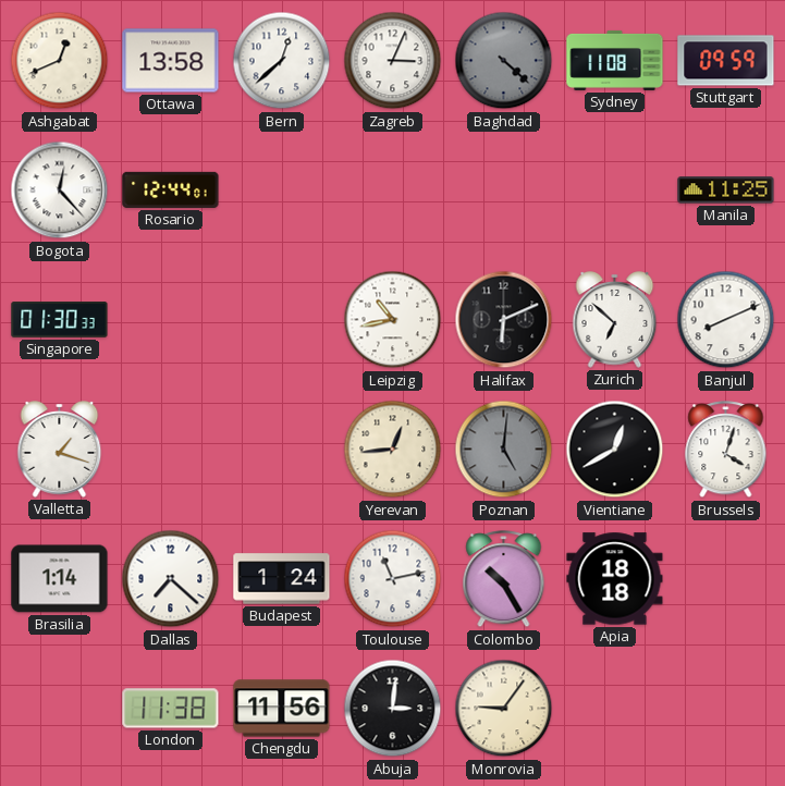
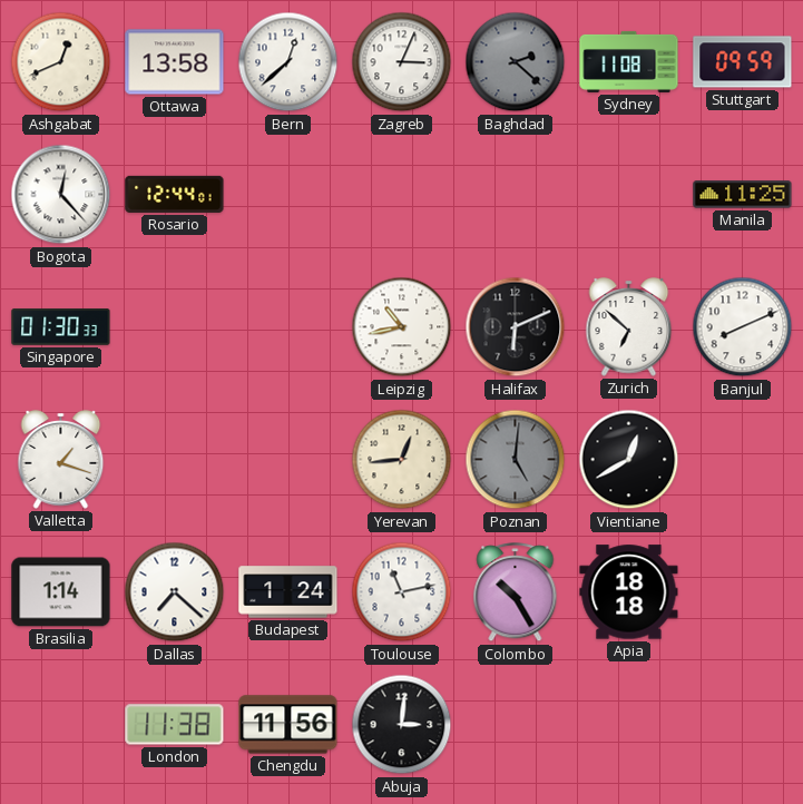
Baghdad: 4:22 -> 2:22
Brussels: 4:03 -> none
Monrovia: 9:06 -> none
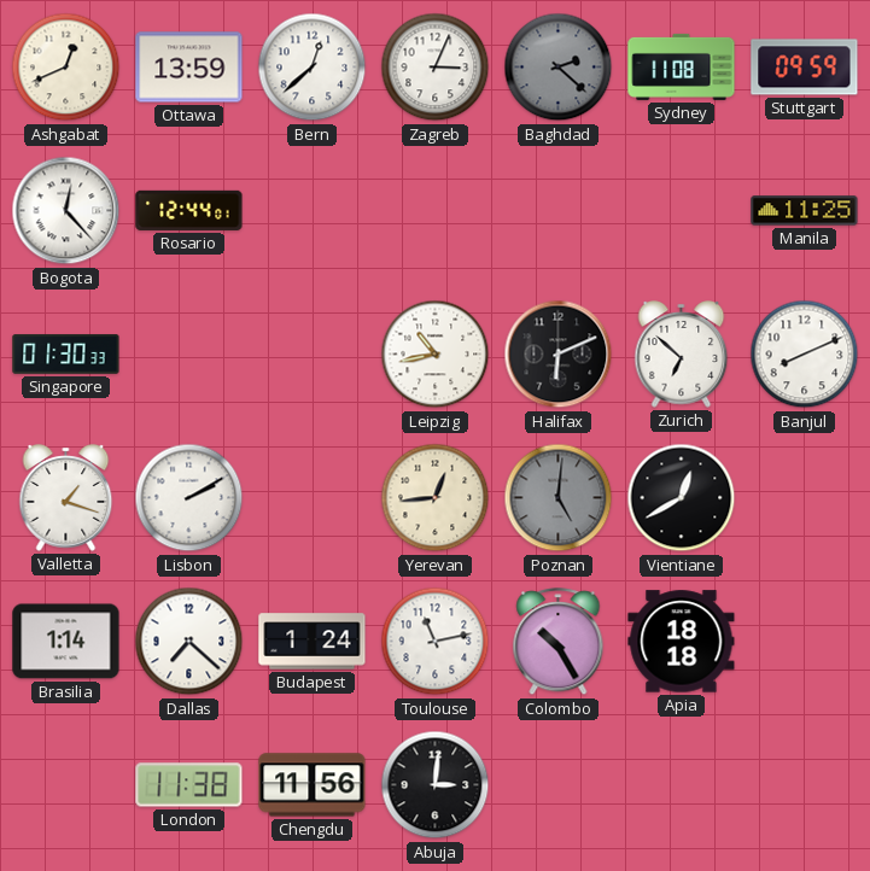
Ottawa: 13:58 -> 13:59
Lisbon: none -> 2:10
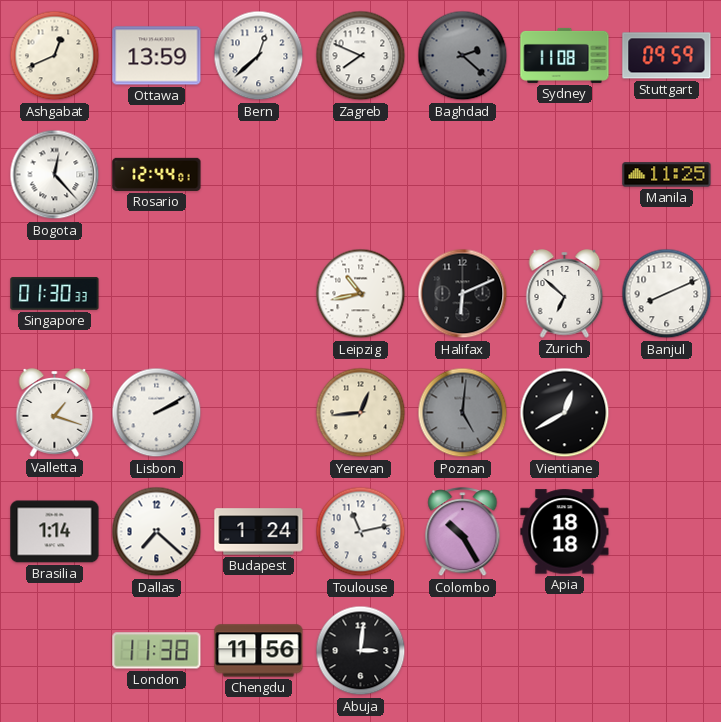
Zagreb: 3:04 -> 7:49
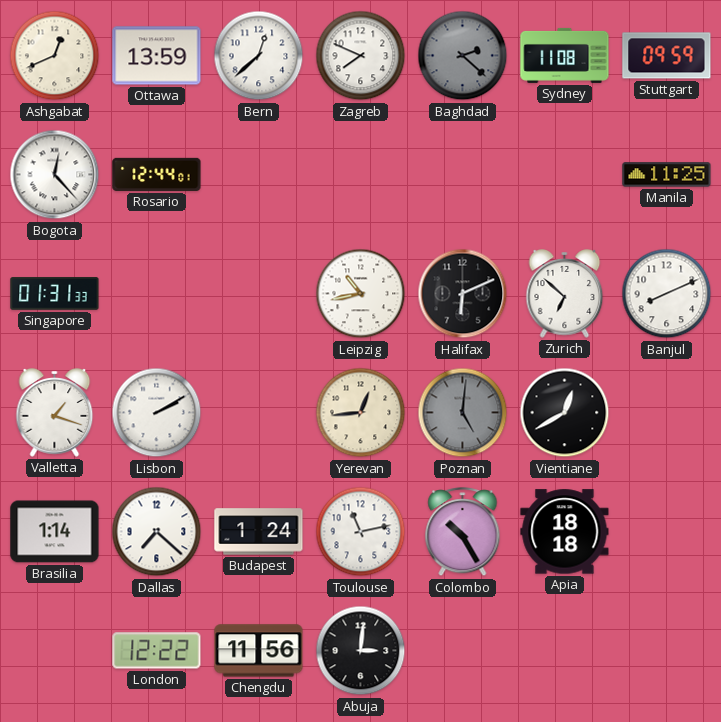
Singapore: 01:30 -> 01:31
London: 11:38 -> 12:22
